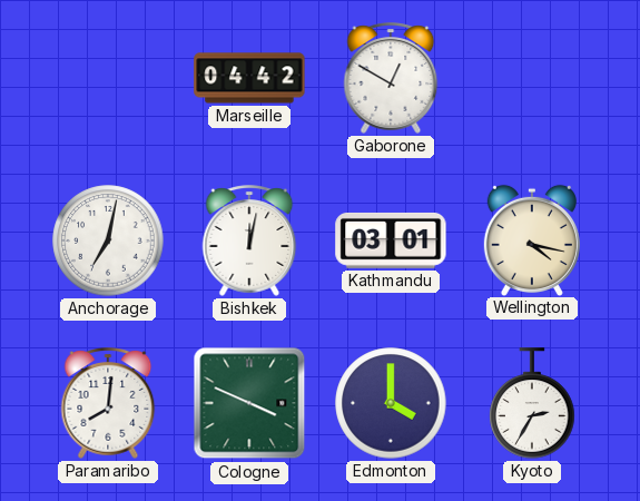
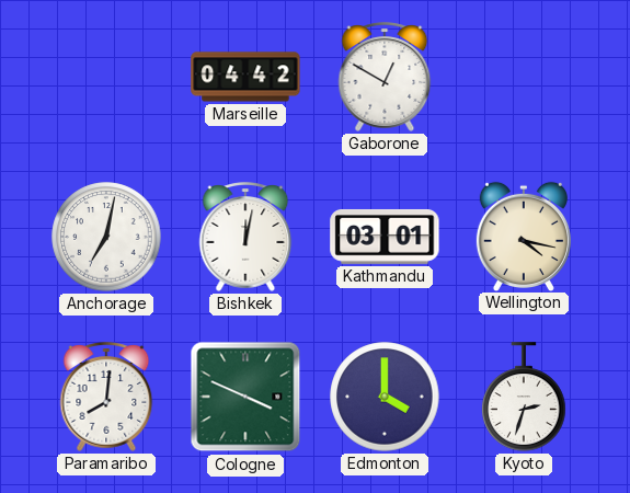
Kyoto: 2:35 -> 2:33
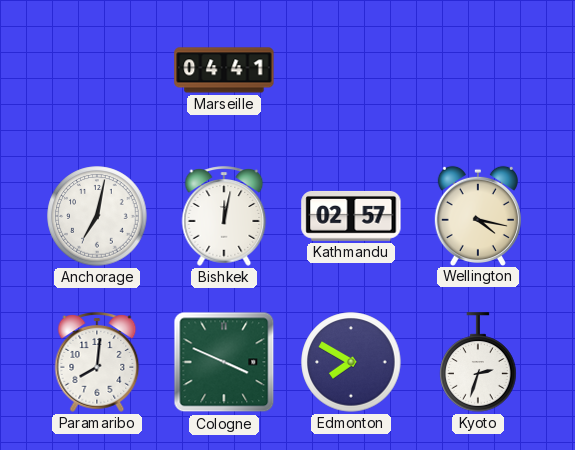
Marseille: 04:42 -> 04:41
Gaborone: 12:50 -> none
Kathmandu: 03:01 -> 02:57
Edmonton: 4:00 -> 7:50
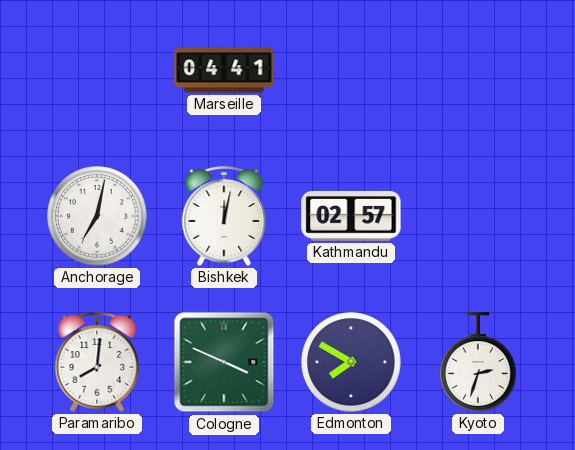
Wellington: 4:17 -> none
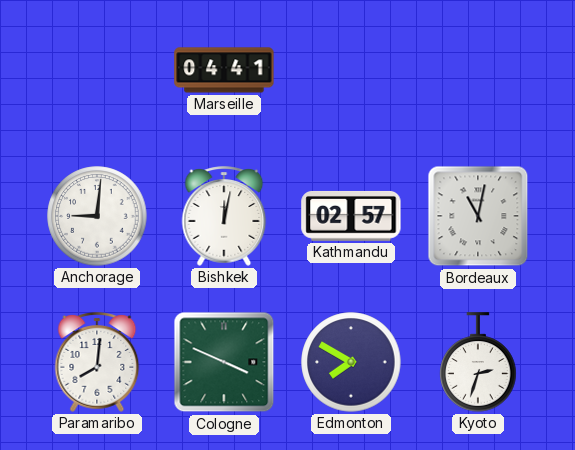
Anchorage: 7:02 -> 9:01
Bordeaux: none -> 11:02
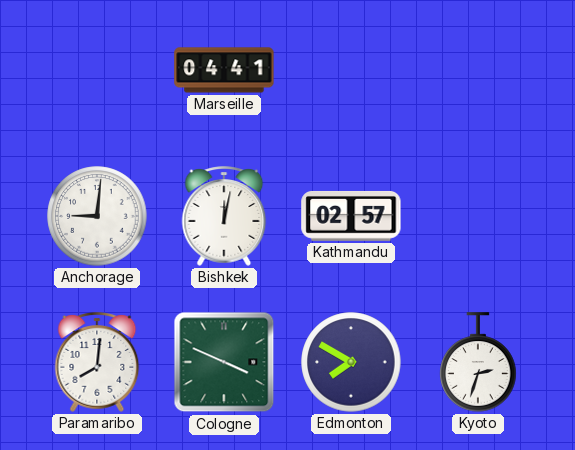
Bordeaux: 11:02 -> none
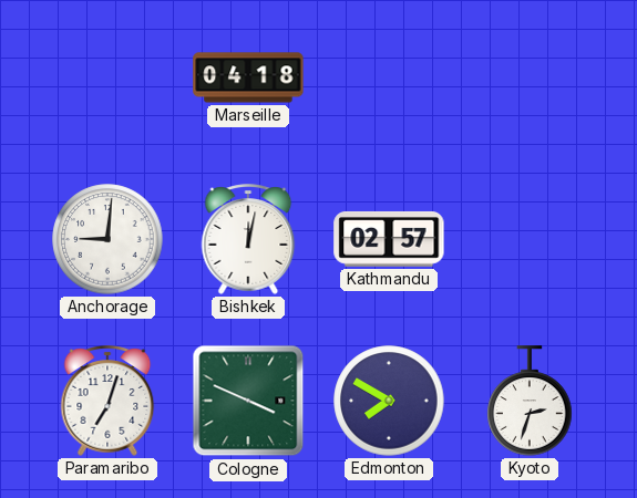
Marseille: 04:41 -> 04:18
Paramaribo: 8:01 -> 7:03
